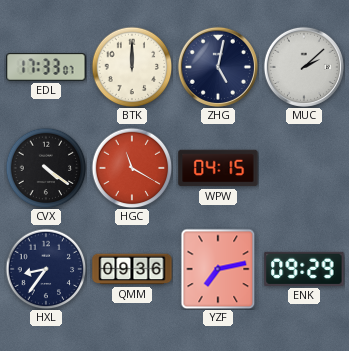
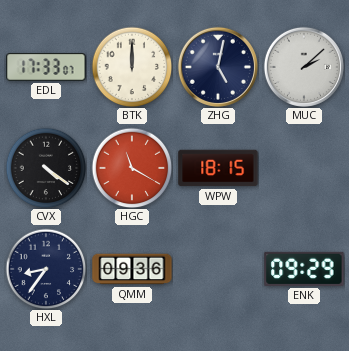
WPW: 04:15 -> 18:15
YZF: 7:13 -> none
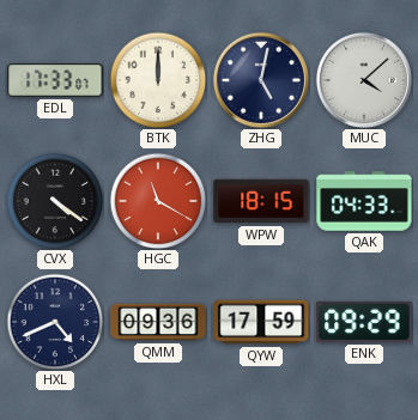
MUC: 2:08 -> 4:08
QAK: none -> 04:33
HXL: 8:36 -> 4:41
QYW: none -> 17:59
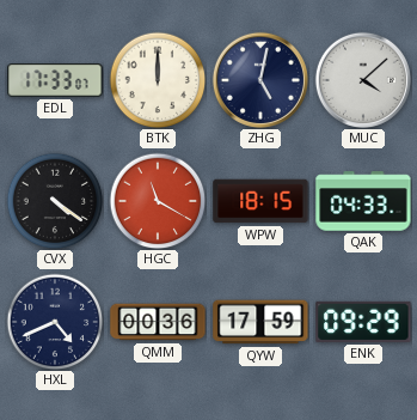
QMM: 09:36 -> 00:36
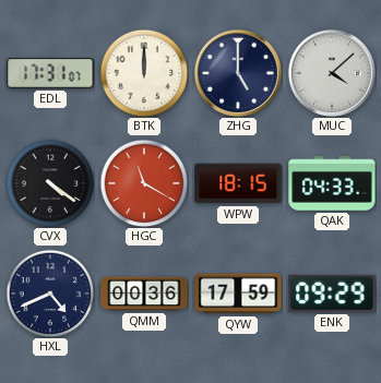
EDL: 17:33 -> 17:31
ZHG: 5:02 -> 5:00
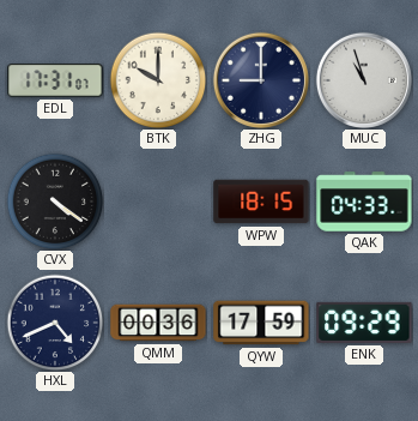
BTK: 12:00 -> 10:00
ZHG: 5:00 -> 9:00
MUC: 4:08 -> 10:57
HGC: 11:20 -> none
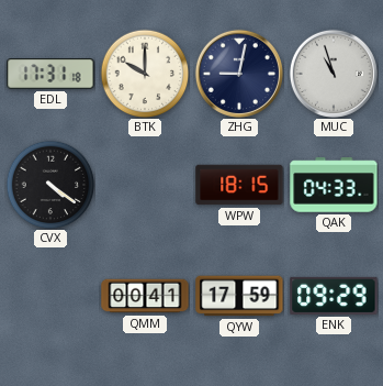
EDL: 17:31:07 -> 17:31:18
ZHG: 9:00 -> 9:02
HXL: 4:41 -> none
QMM: 00:36 -> 00:41
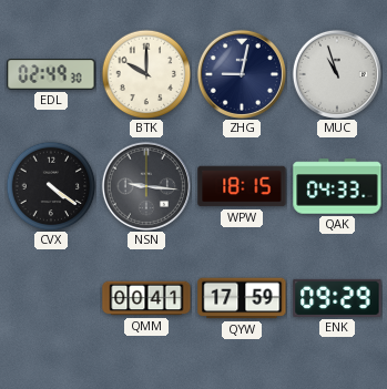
EDL: 17:31 -> 02:49
NSN: none -> 9:16
